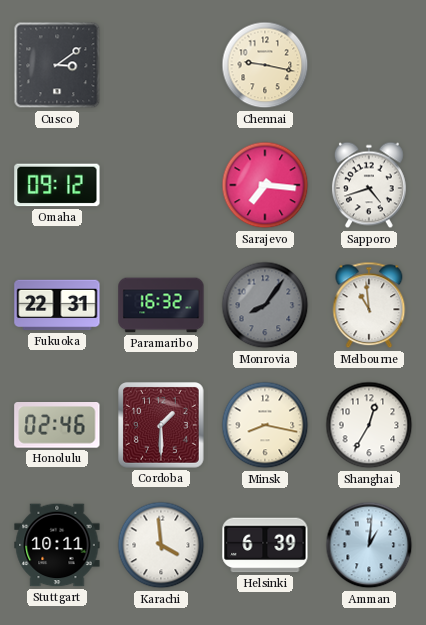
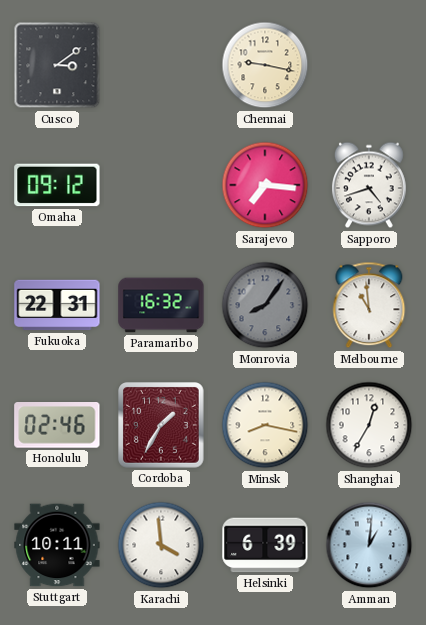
Cordoba: 1:30 -> 1:35
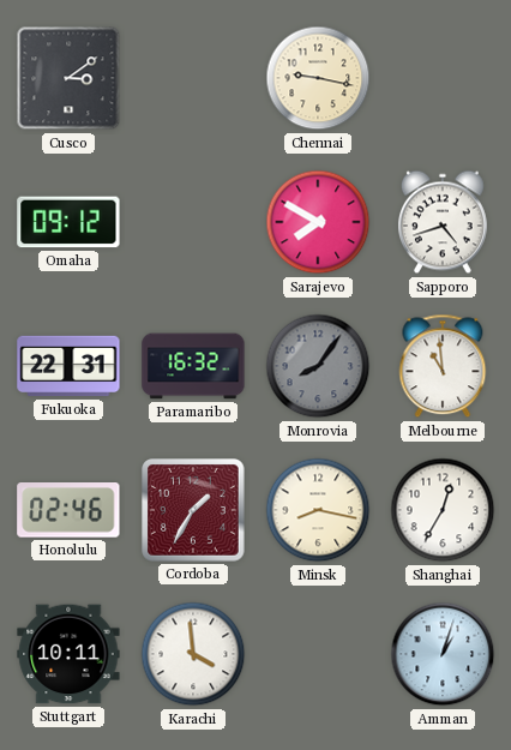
Sarajevo: 7:16 -> 7:50
Helsinki: 6:39 -> none
Amman: 1:01 -> 1:03
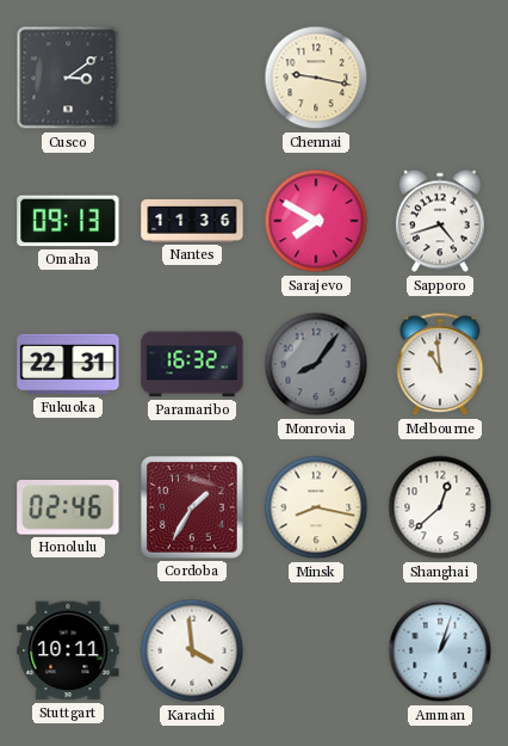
Omaha: 09:12 -> 09:13
Nantes: none -> 11:36
Shanghai: 12:35 -> 12:38
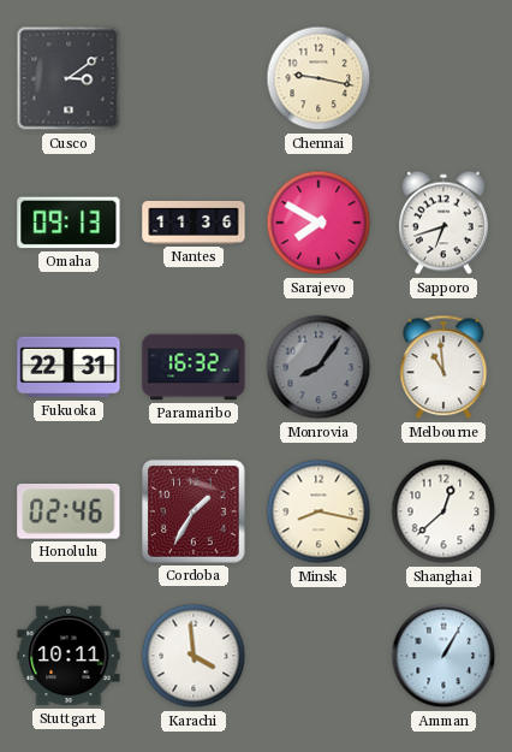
Sapporo: 4:42 -> 6:42
Amman: 1:03 -> 1:05
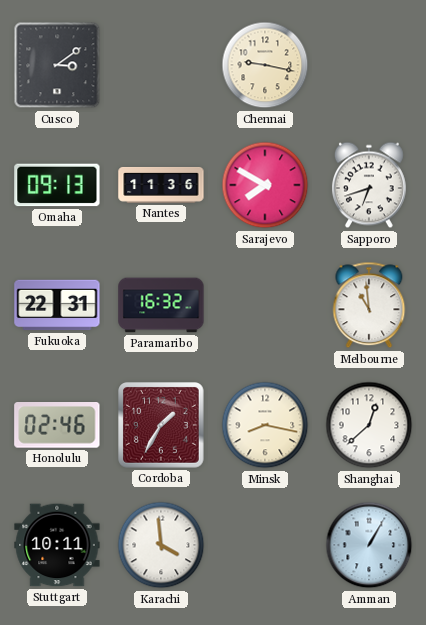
Monrovia: 8:06 -> none
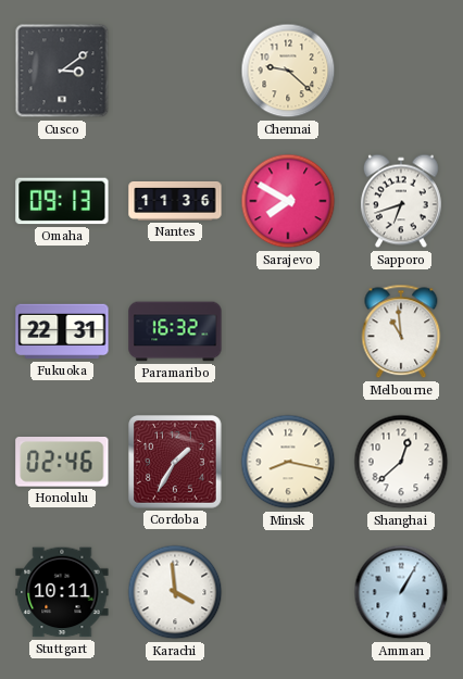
Chennai: 9:17 -> 9:22
